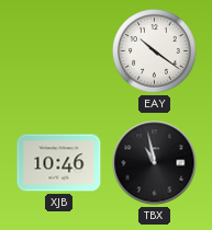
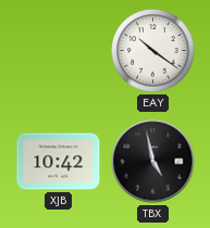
XJB: 10:46 -> 10:42
TBX: 10:58 -> 4:58
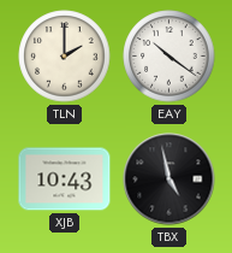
TLN: none -> 2:00
XJB: 10:42 -> 10:43
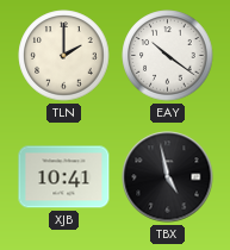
XJB: 10:43 -> 10:41
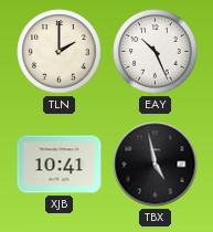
EAY: 10:21 -> 10:26
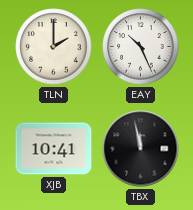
TBX: 4:58 -> 11:58
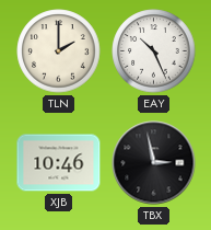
XJB: 10:41 -> 10:46
TBX: 11:58 -> 2:58
